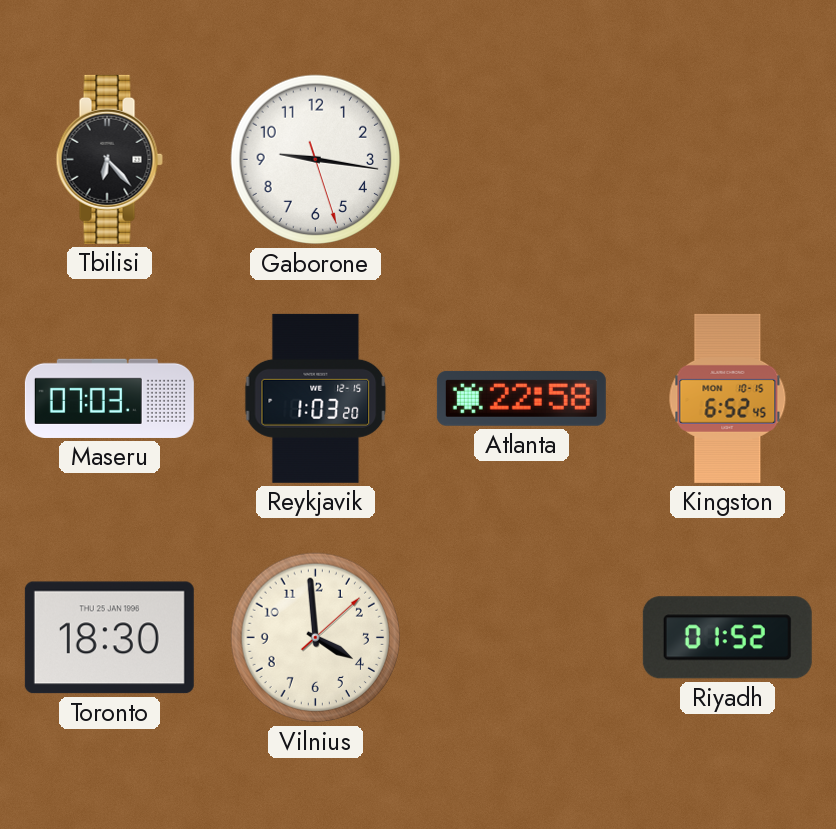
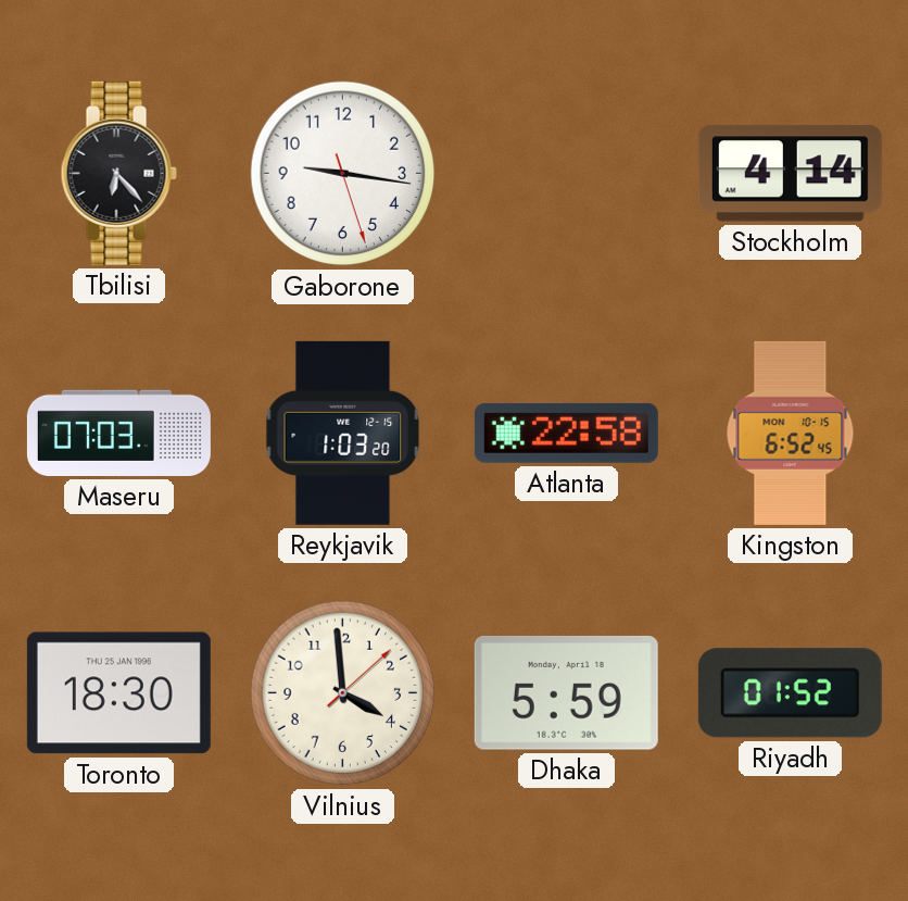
Stockholm: none -> 4:14
Dhaka: none -> 5:59
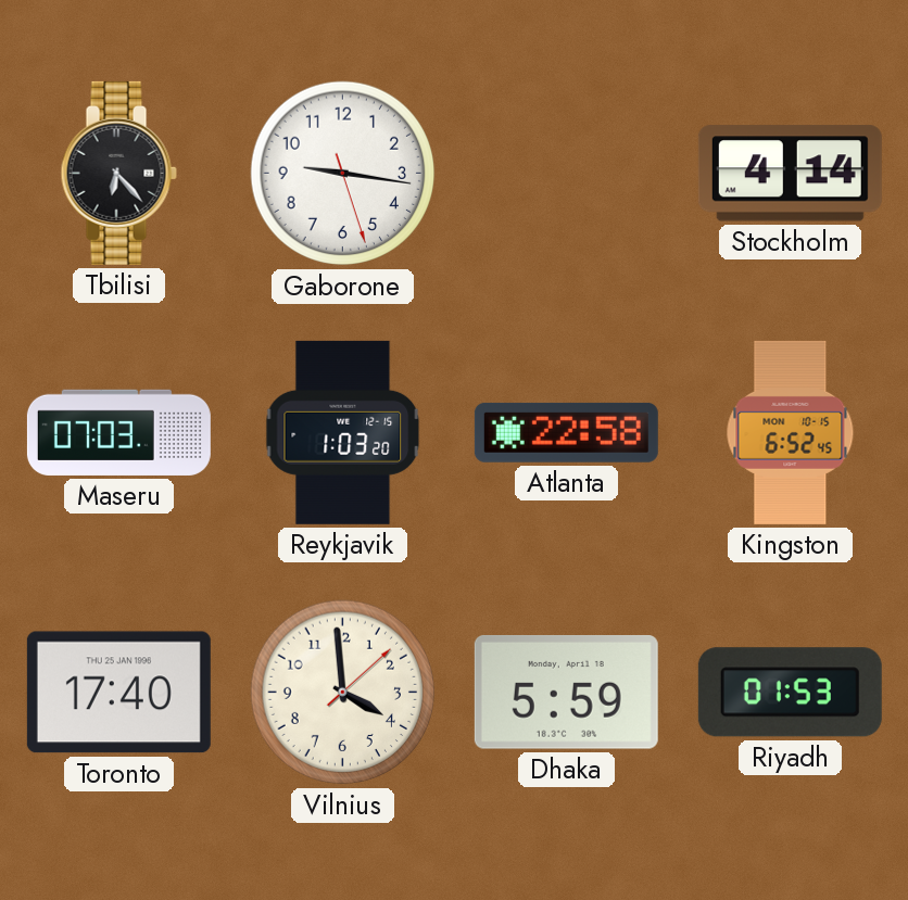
Toronto: 18:30 -> 17:40
Riyadh: 01:52 -> 01:53
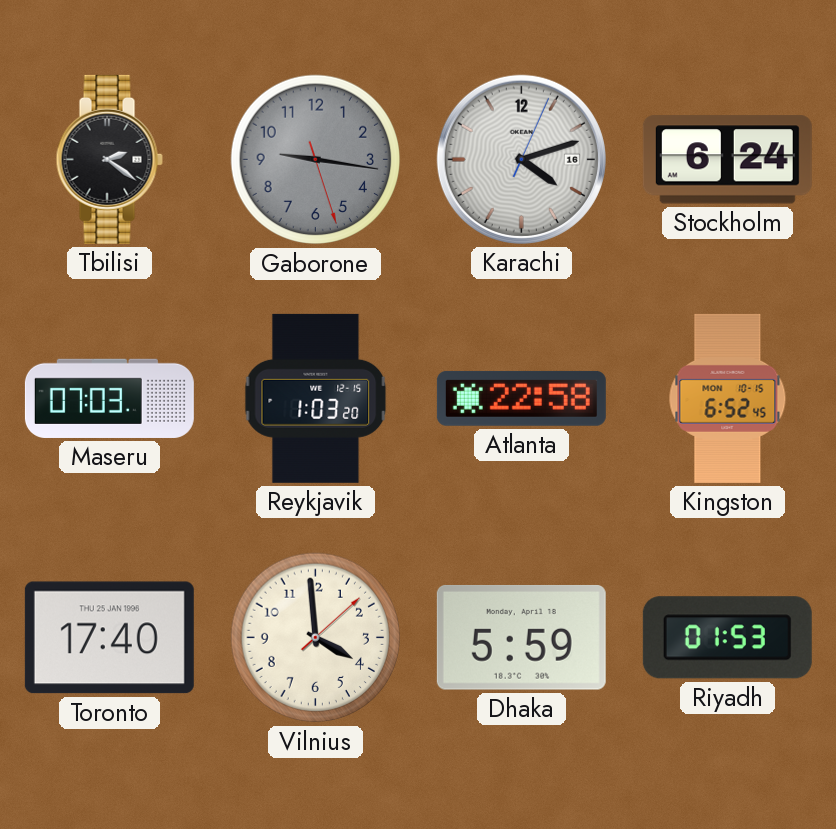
Tbilisi: 6:23 -> 2:21
Gaborone dial: white -> grey
Karachi: none -> 4:12
Stockholm: 4:14 -> 6:24
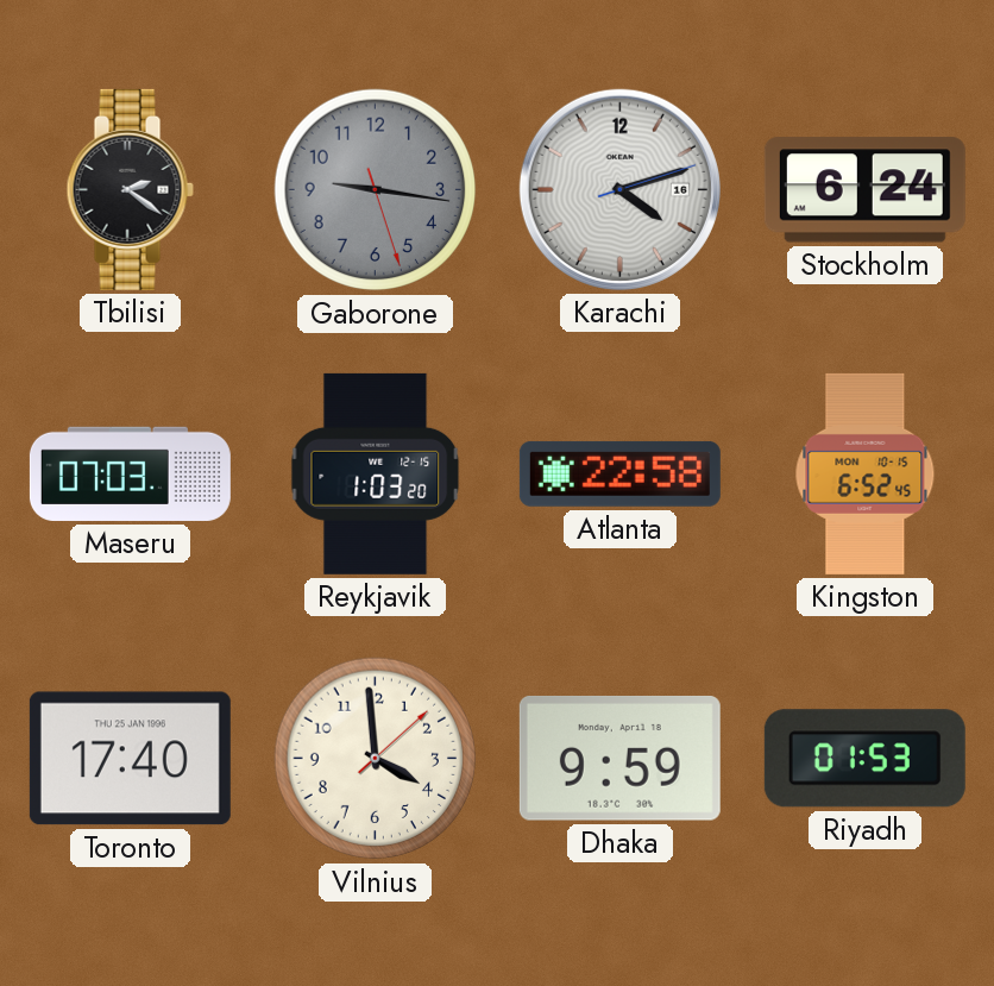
Karachi: 4:12:04 -> 4:12:12
Dhaka: 5:59 -> 9:59
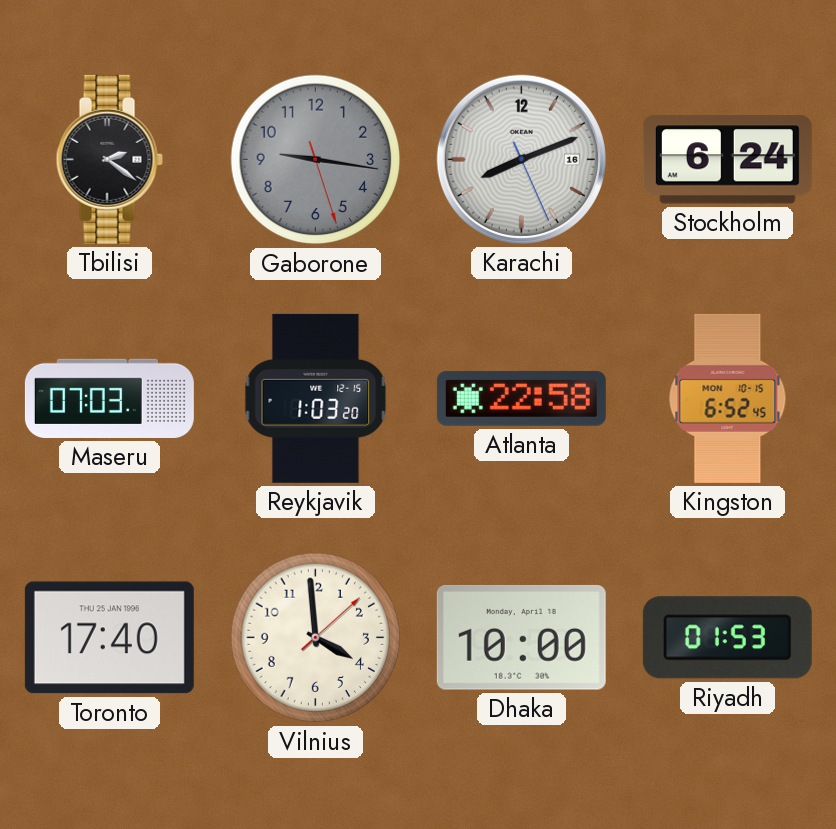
Karachi: 4:12 -> 8:11
Dhaka: 9:59 -> 10:00
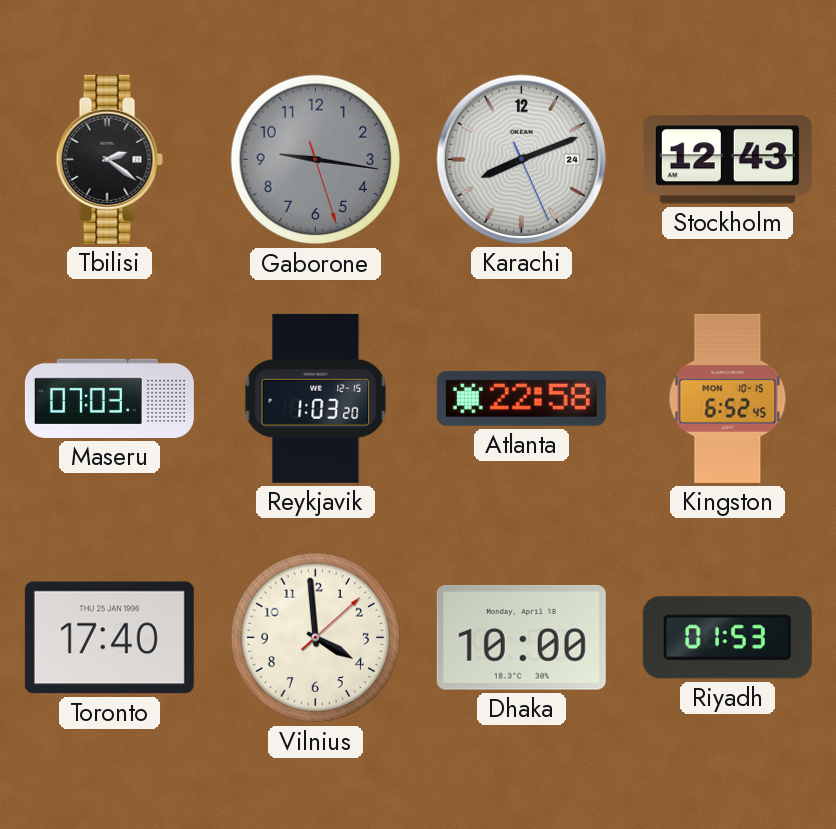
Karachi date: 16 -> 24
Stockholm: 6:24 -> 12:43
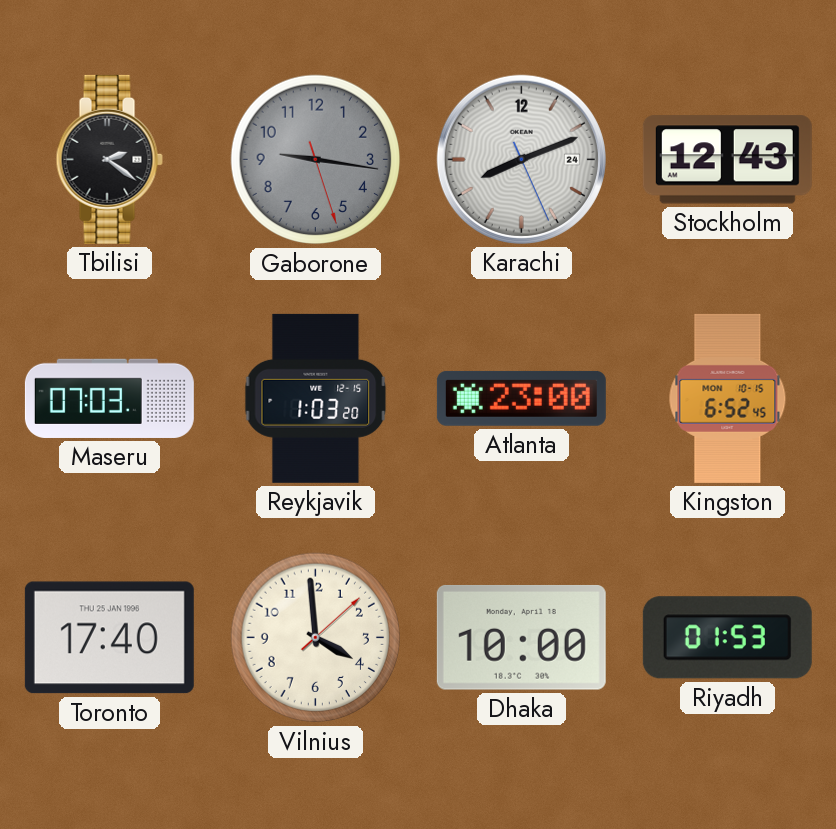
Atlanta: 22:58 -> 23:00
